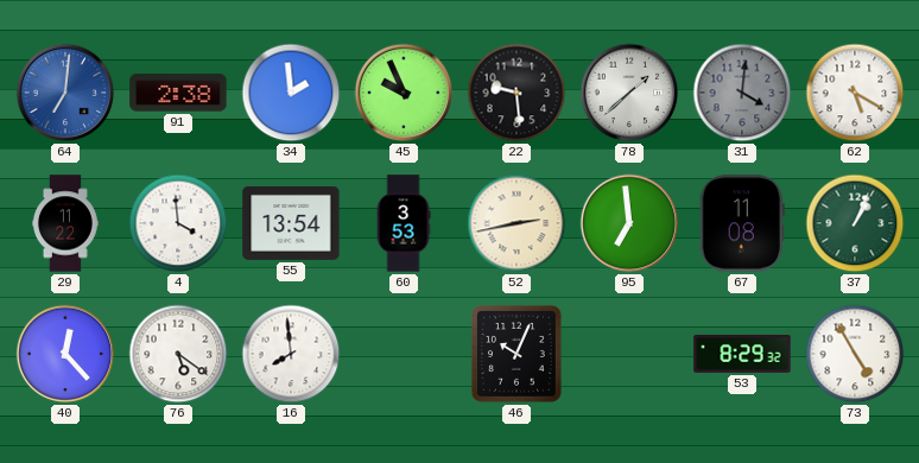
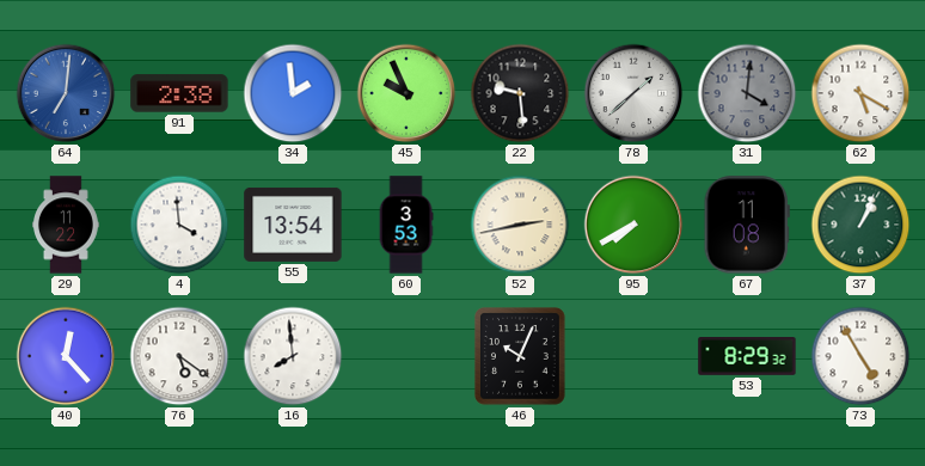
95: 6:59 -> 7:40
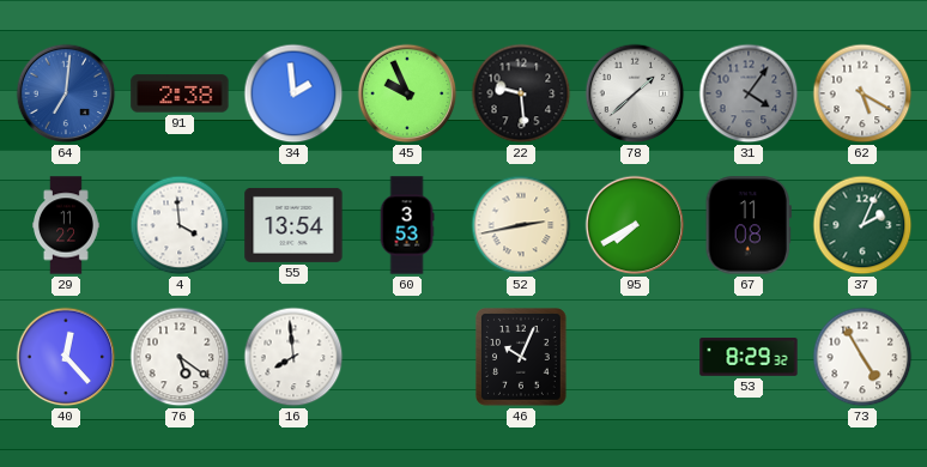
31: 4:01 -> 4:06
37: 1:04 -> 2:04
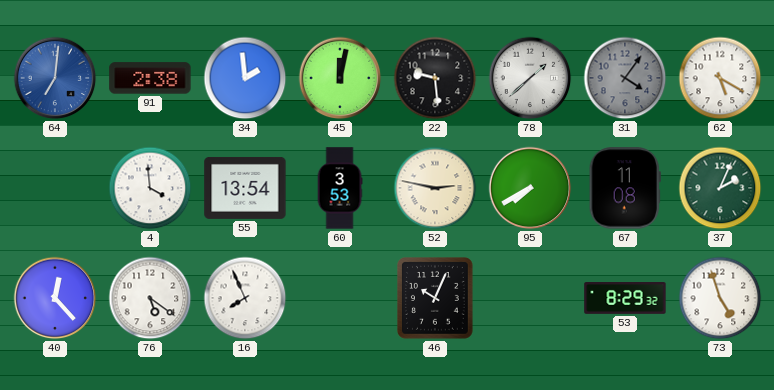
45: 9:56 -> 12:02
29: 11:22 -> none
52: 2:43 -> 2:47
16: 7:59 -> 7:56
73: 4:55 -> 4:57
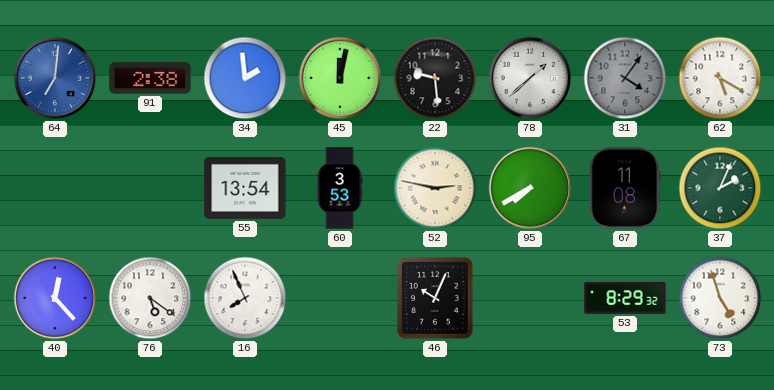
4: 3:59 -> none
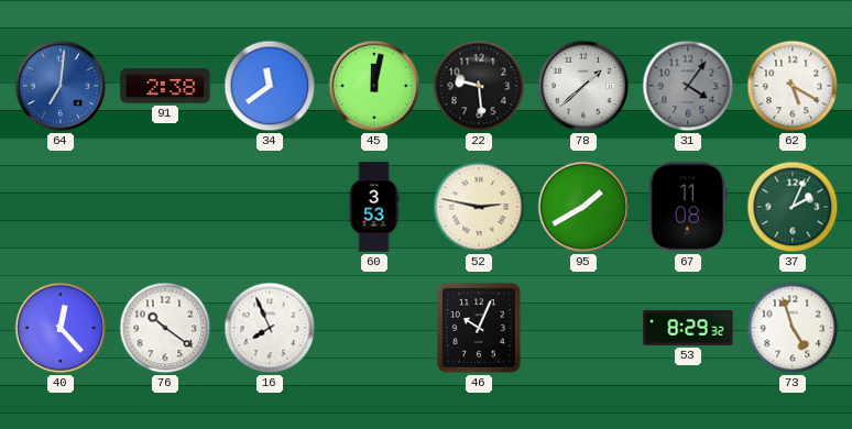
34: 1:59 -> 11:39
55: 13:54 -> none
95: 7:40 -> 1:40
76: 5:21 -> 10:21
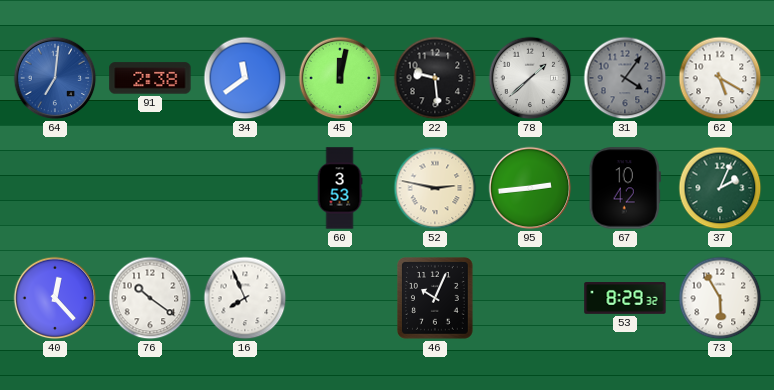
95: 1:40 -> 2:44
67: 11:08 -> 10:42
73: 4:57 -> 5:55
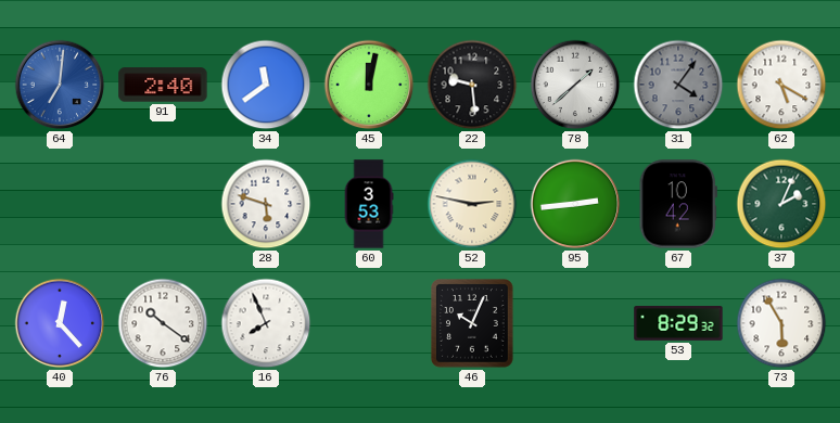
91: 2:38 -> 2:40
28: none -> 5:48
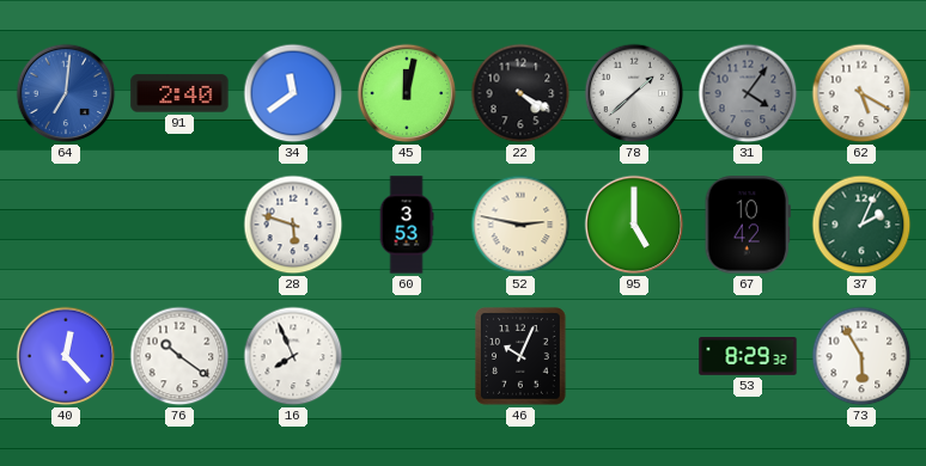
22: 9:29 -> 4:20
95: 2:44 -> 5:00
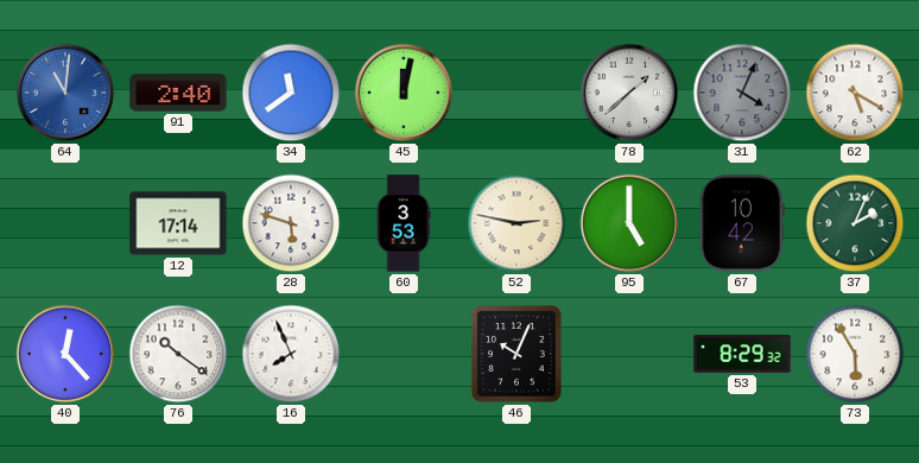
64: 7:01 -> 11:01
22: 4:20 -> none
31: 4:06 -> 4:04
12: none -> 17:14
